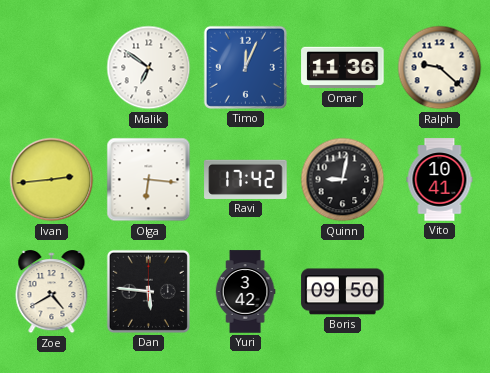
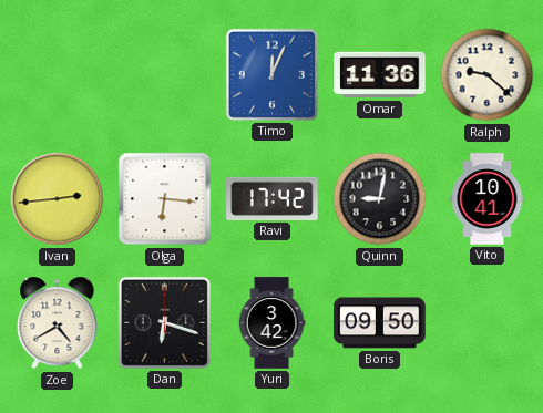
Malik: 6:51 -> none
Dan: 5:46 -> 6:18
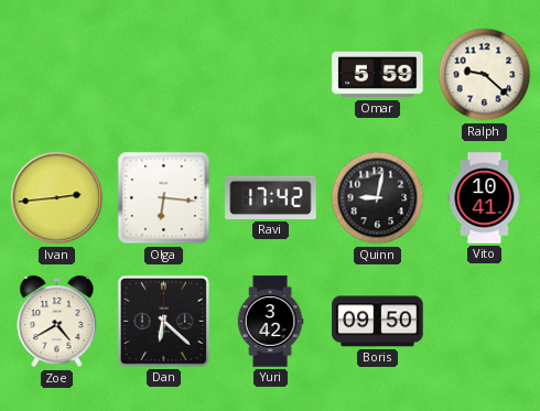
Timo: 12:04 -> none
Omar: 11:36 -> 5:59
Dan: 6:18 -> 6:22
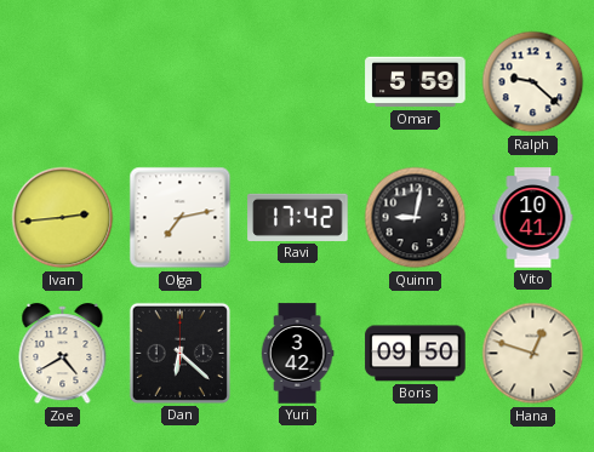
Olga: 6:16 -> 7:13
Hana: none -> 12:48
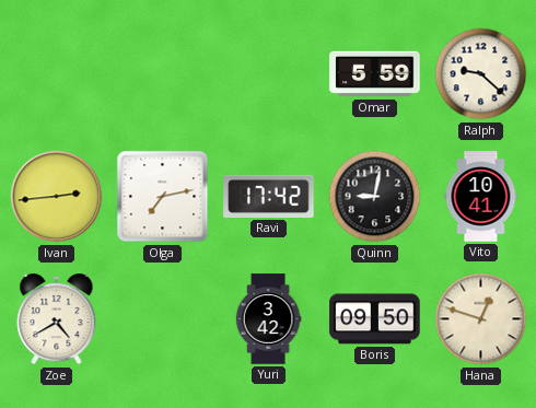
Dan: 6:22 -> none
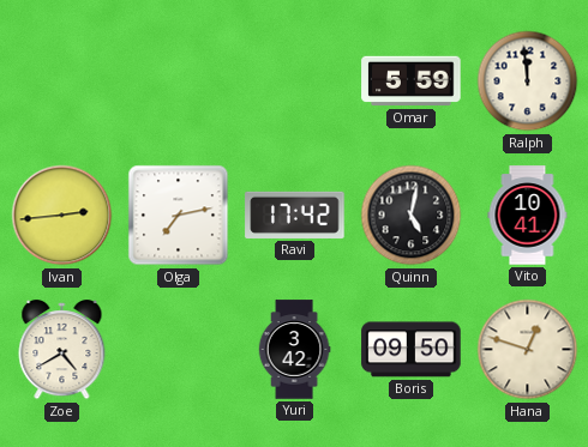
Ralph: 9:22 -> 11:59
Quinn: 9:02 -> 5:02
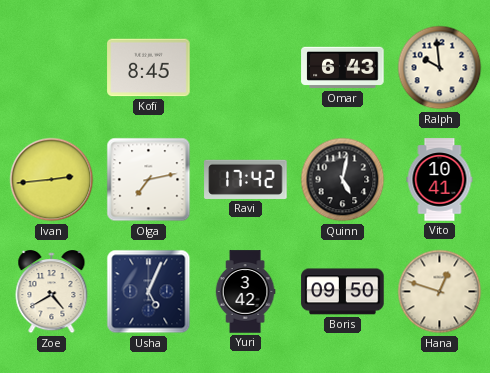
Kofi: none -> 8:45
Omar: 5:59 -> 6:43
Ralph: 11:59 -> 9:59
Usha: none -> 5:04
